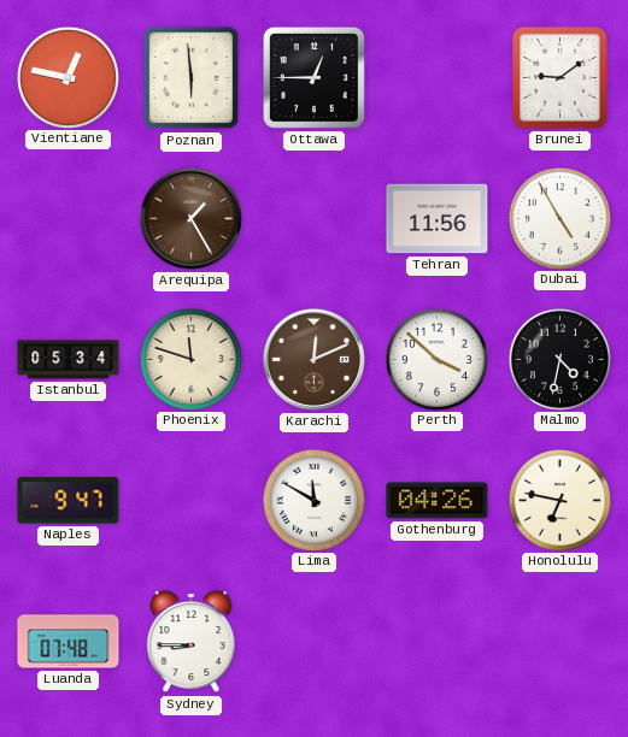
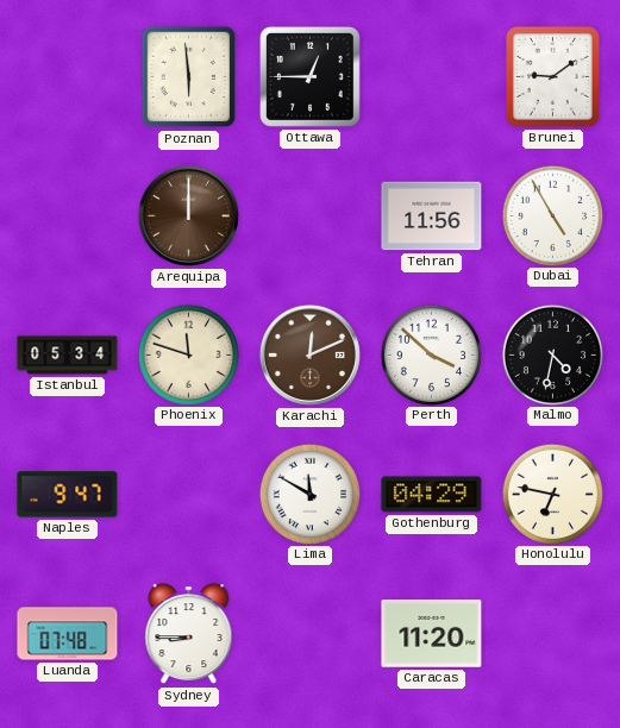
Vientiane: 12:47 -> none
Arequipa: 1:25 -> 12:00
Gothenburg: 04:26 -> 04:29
Caracas: none -> 11:20
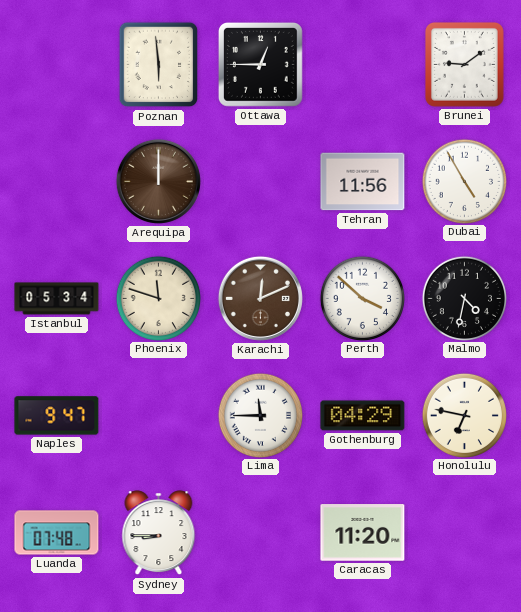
Lima: 11:50 -> 11:45
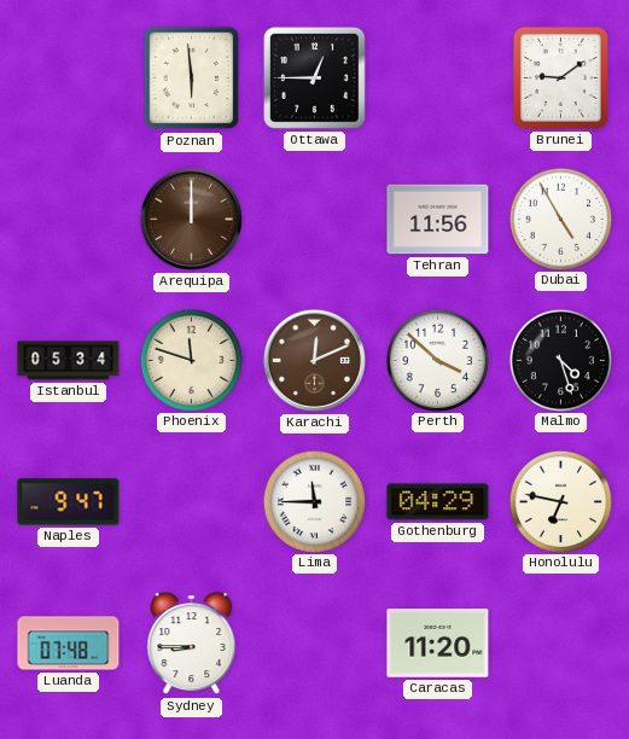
Malmo: 4:32 -> 4:27
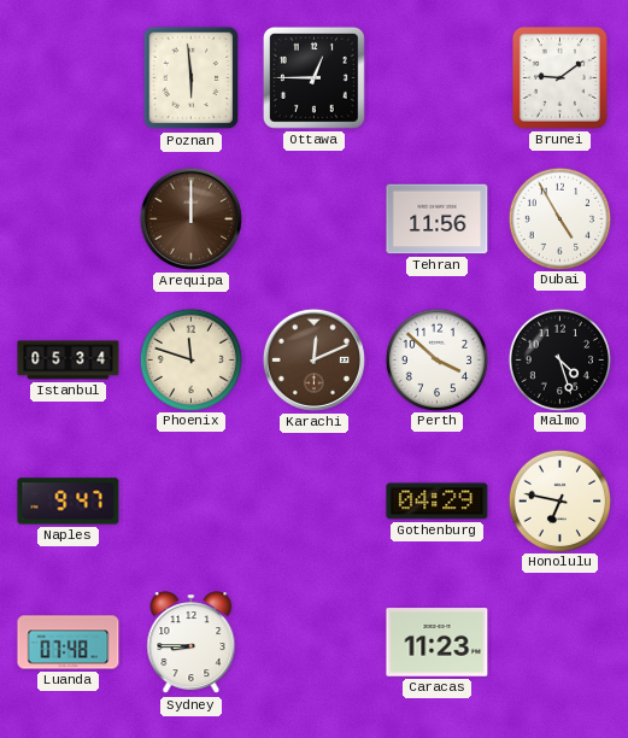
Lima: 11:45 -> none
Caracas: 11:20 -> 11:23
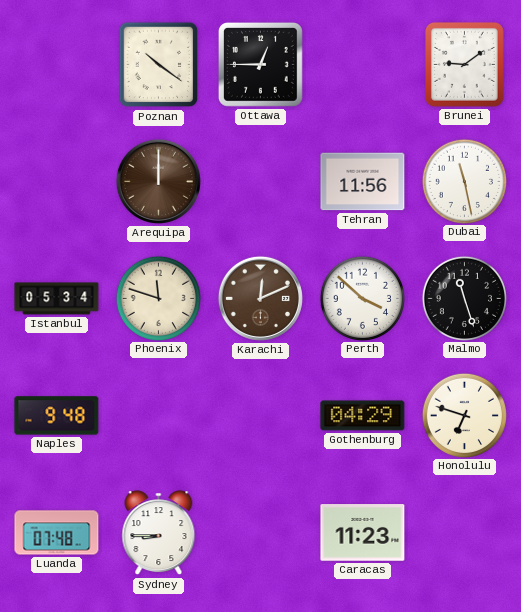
Poznan: 5:59 -> 10:21
Dubai: 4:55 -> 11:28
Malmo: 4:27 -> 11:27
Naples: 9:47 -> 9:48
Honolulu: 6:47 -> 6:48
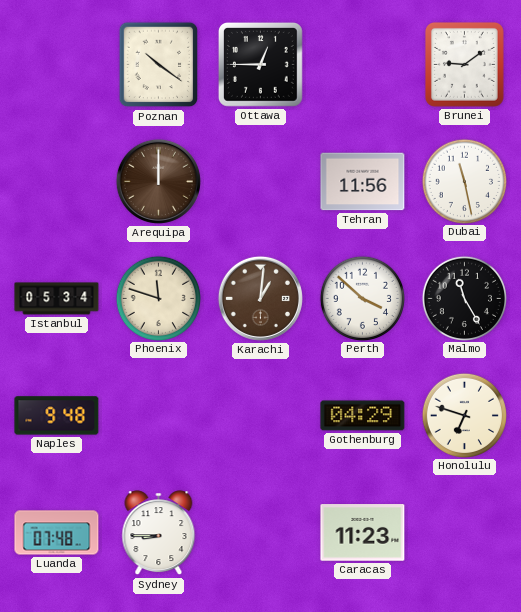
Karachi: 12:11 -> 1:01
Malmo: 11:27 -> 11:25
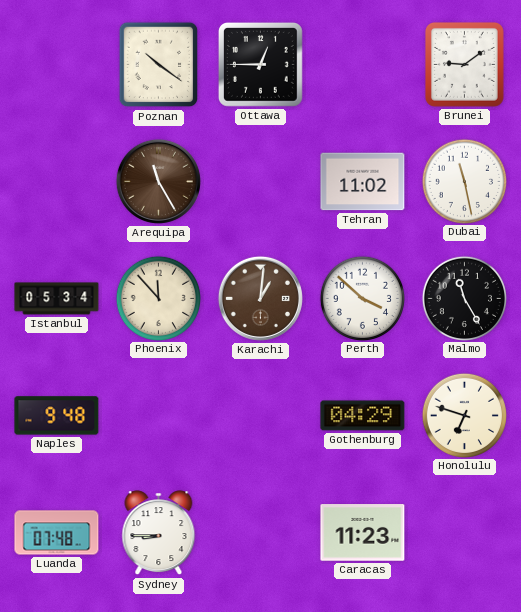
Arequipa: 12:00 -> 11:25
Tehran: 11:56 -> 11:02
Phoenix: 11:48 -> 11:53
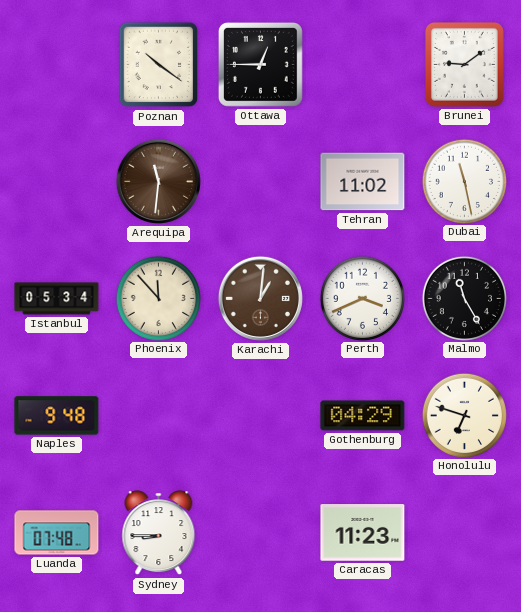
Arequipa: 11:25 -> 11:31
Perth: 3:52 -> 3:41
